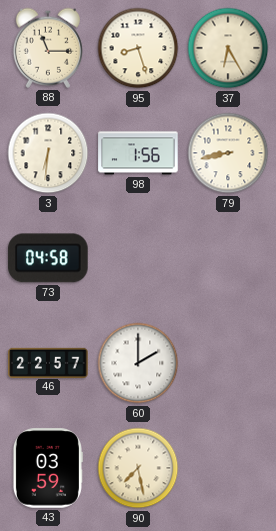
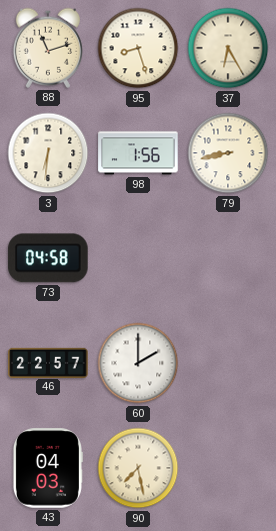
88: 11:15 -> 11:12
43: 03:59 -> 04:03
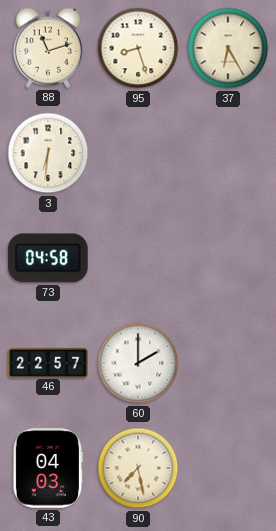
98: 1:56 -> none
79: 8:43 -> none
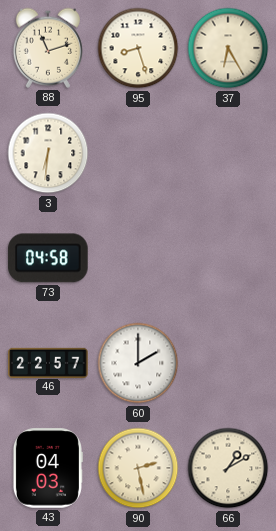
90: 7:28 -> 2:28
66: none -> 1:10
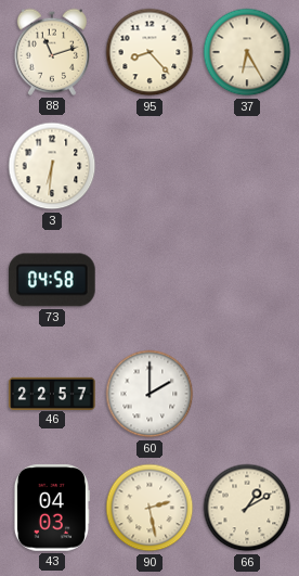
95: 8:27 -> 8:23
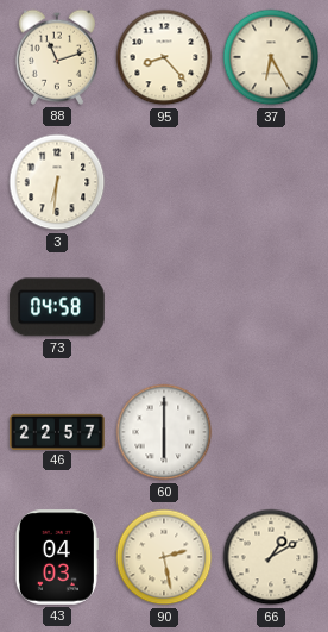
60: 2:00 -> 6:00
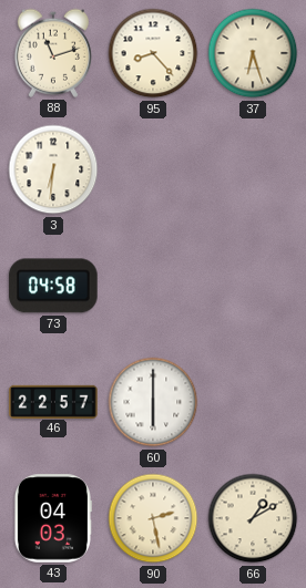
37: 6:25 -> 6:27
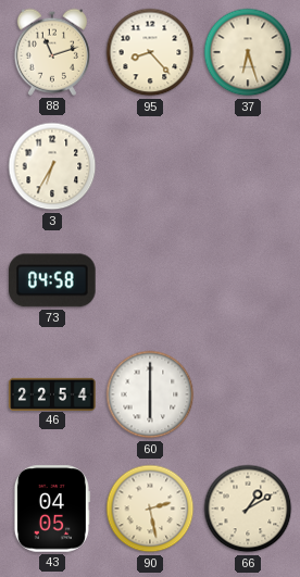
3: 6:31 -> 6:35
46: 22:57 -> 22:54
43: 04:03 -> 04:05
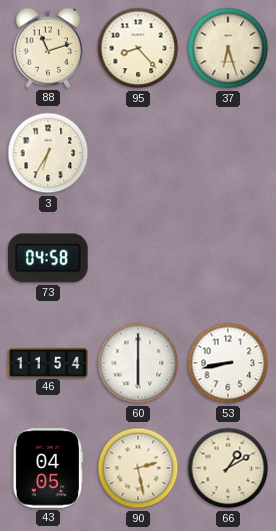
46: 22:54 -> 11:54
53: none -> 8:43
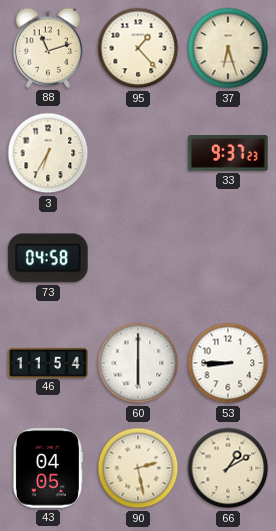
95: 8:23 -> 1:23
33: none -> 9:37
53: 8:43 -> 8:45
